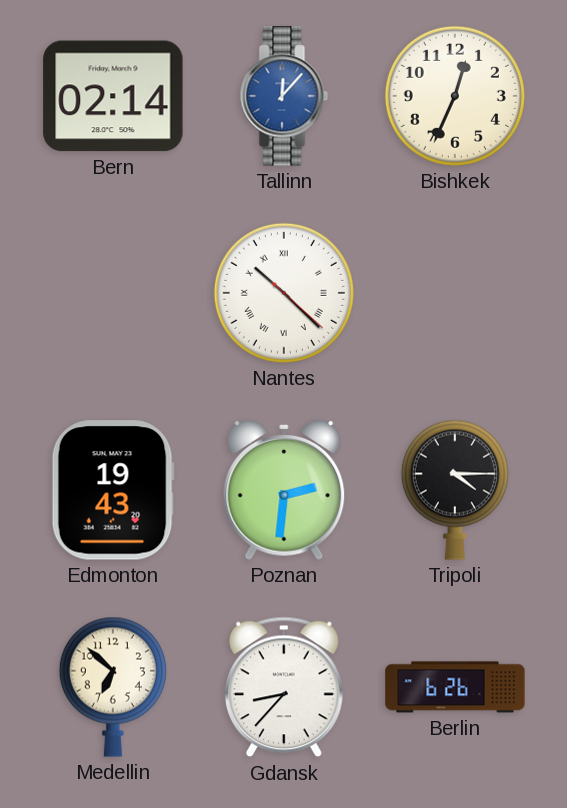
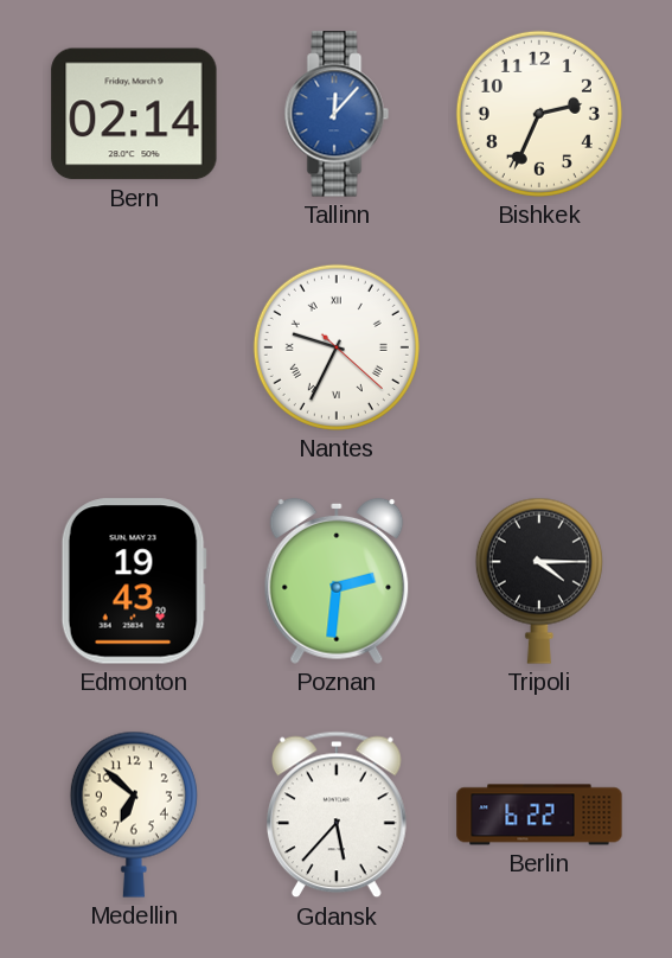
Bishkek: 12:34 -> 2:34
Nantes: 10:22 -> 9:34
Gdansk: 8:37 -> 5:37
Berlin: 6:26 -> 6:22
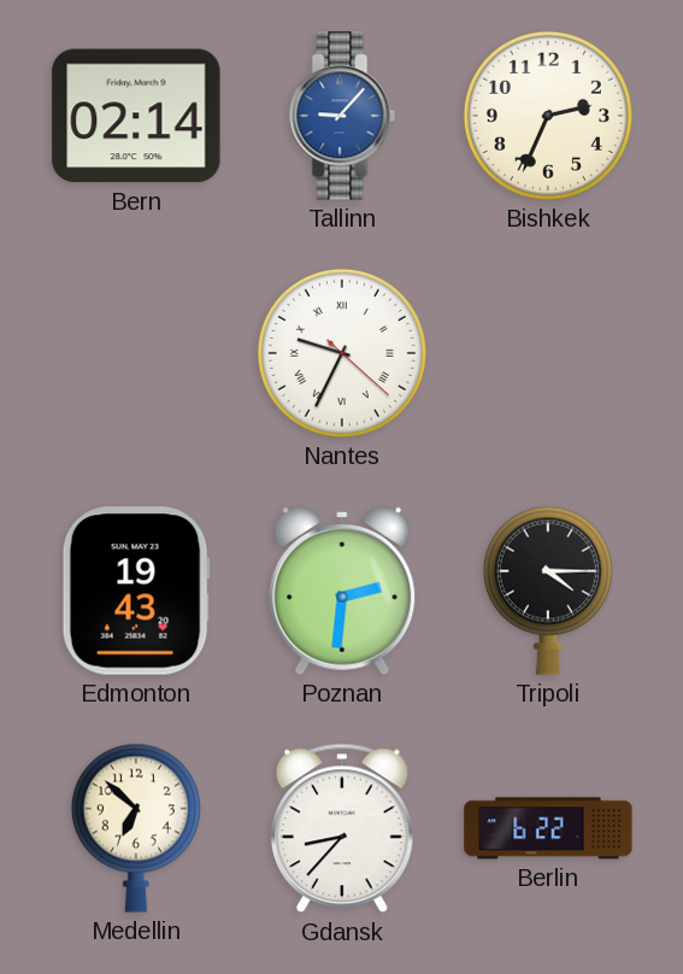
Tallinn: 12:07 -> 9:07
Gdansk: 5:37 -> 8:37
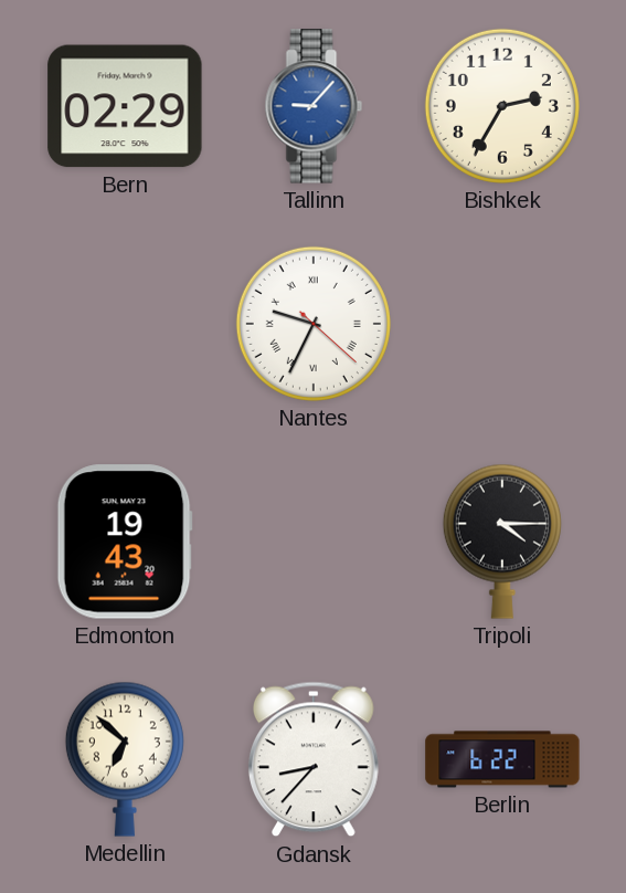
Bern: 02:14 -> 02:29
Bishkek: 2:34 -> 2:35
Poznan: 2:31 -> none
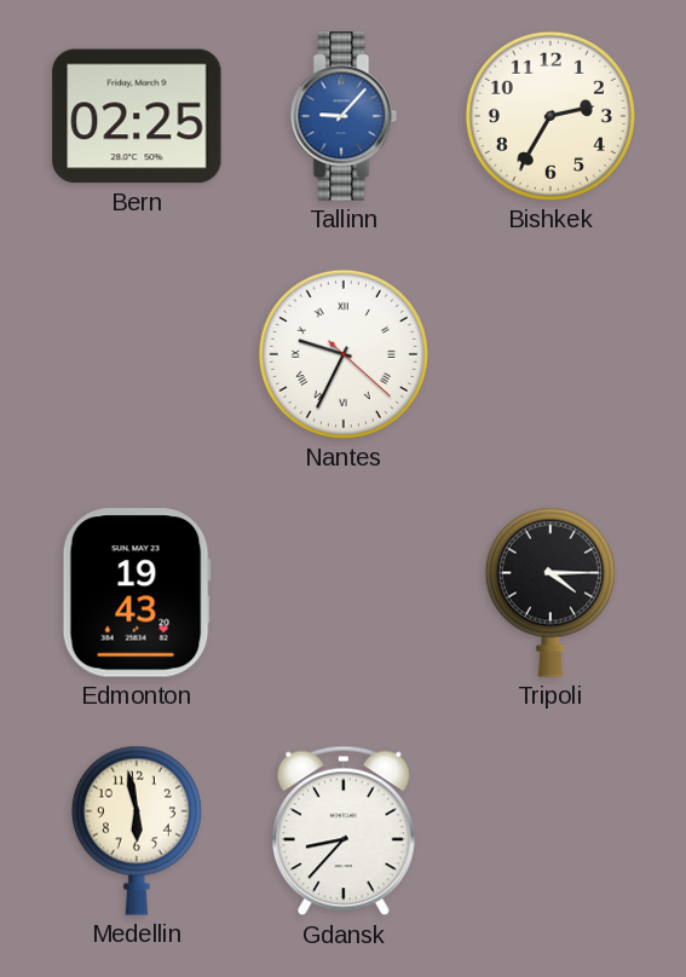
Bern: 02:29 -> 02:25
Medellin: 6:52 -> 5:58
Berlin: 6:22 -> none
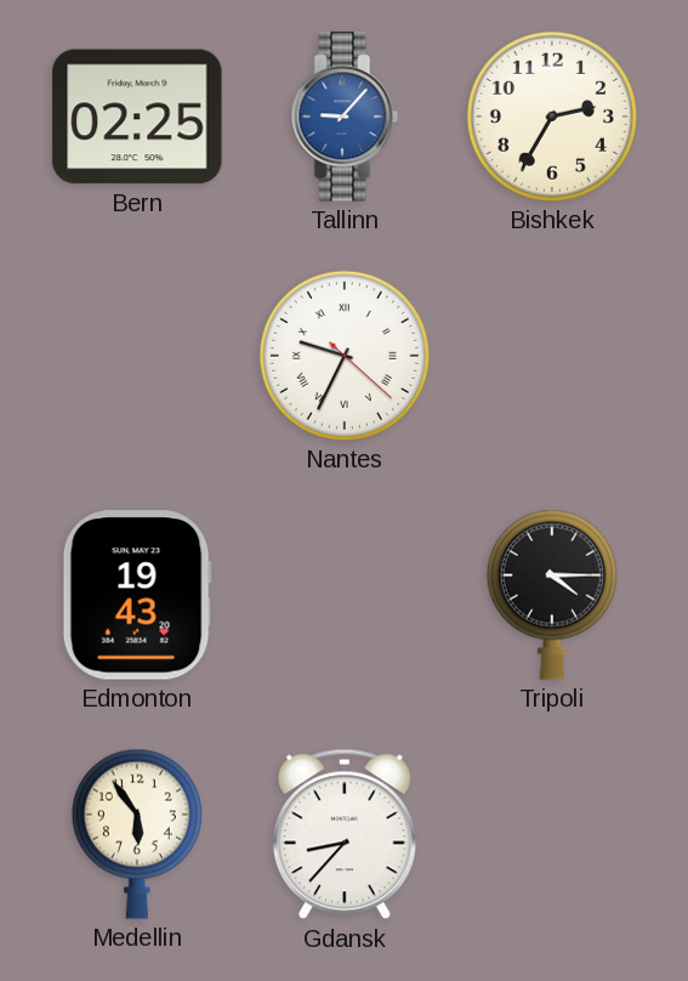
Medellin: 5:58 -> 5:54
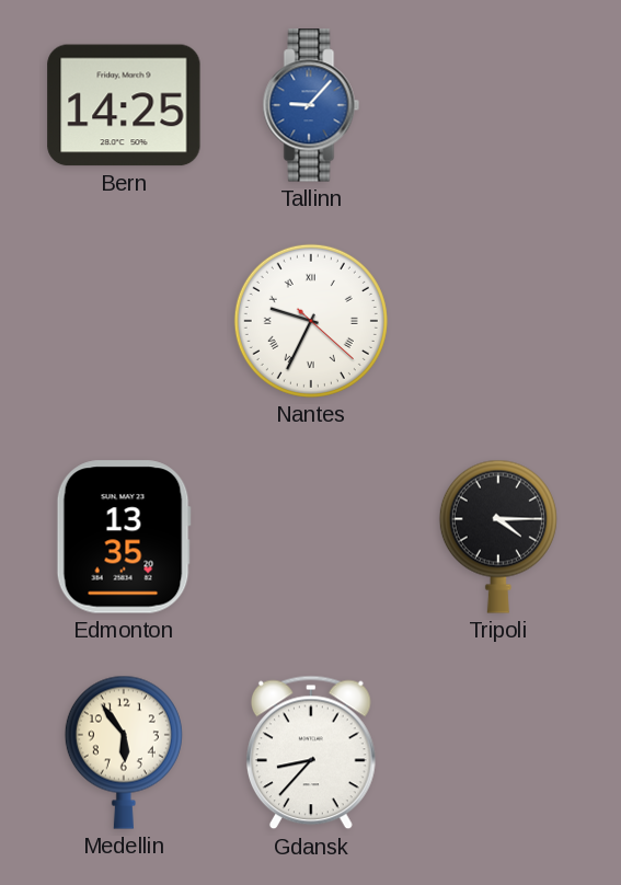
Bern: 02:25 -> 14:25
Bishkek: 2:35 -> none
Edmonton: 19:43 -> 13:35
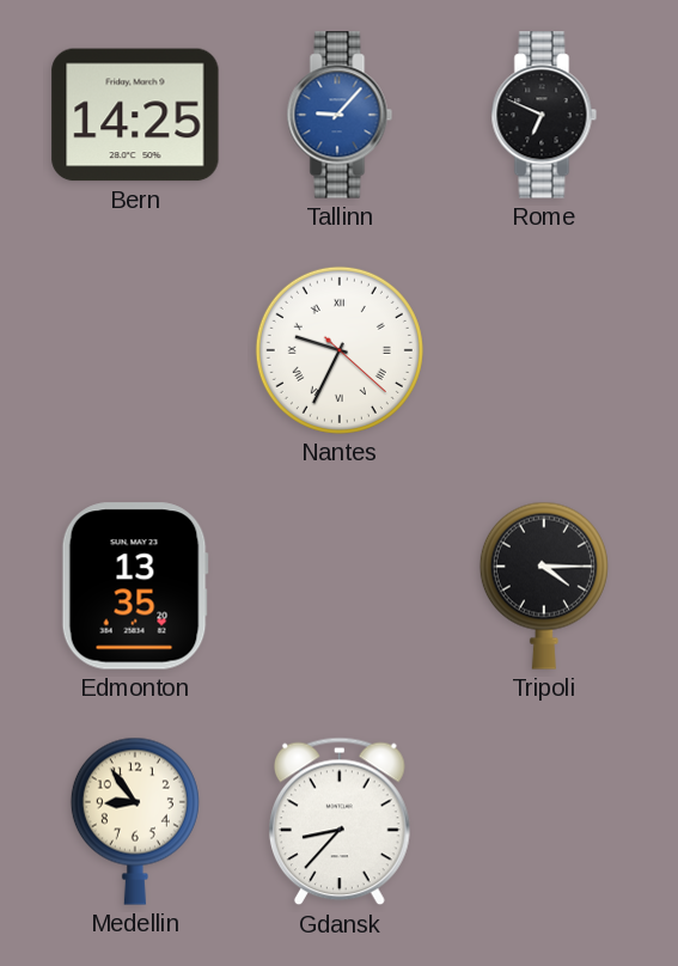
Rome: none -> 6:49
Medellin: 5:54 -> 8:54
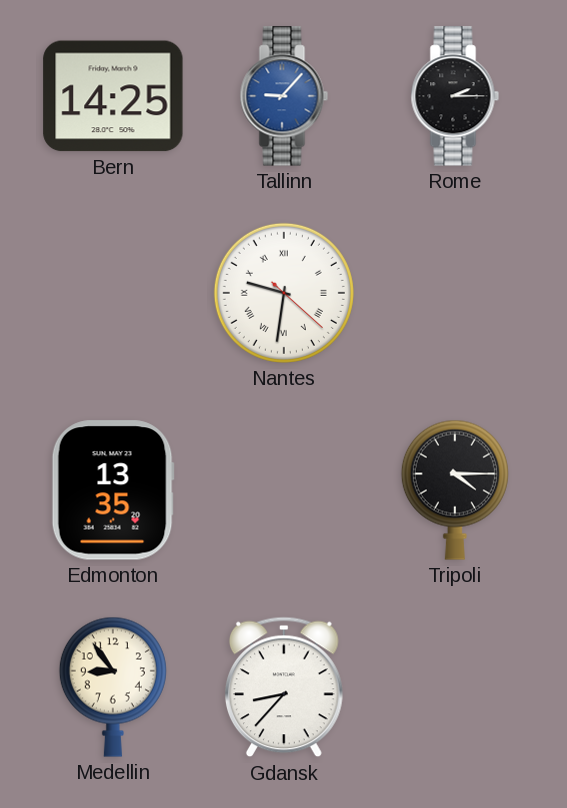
Rome: 6:49 -> 2:15
Nantes: 9:34 -> 9:31
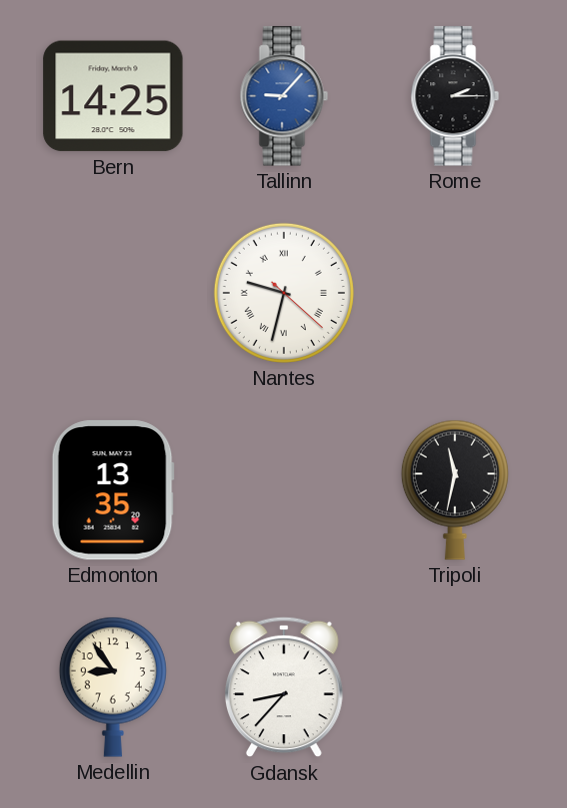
Nantes: 9:31 -> 9:32
Tripoli: 4:15 -> 11:32
